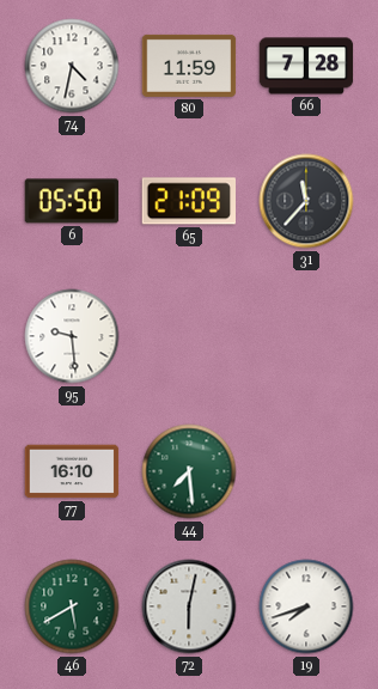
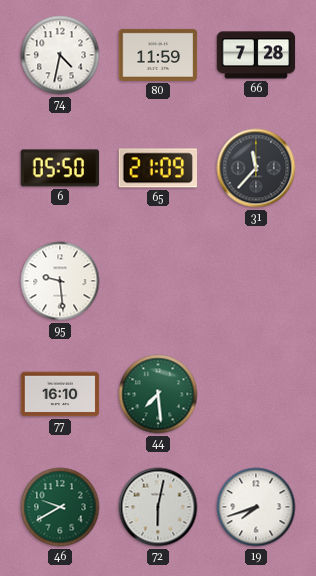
46: 5:40 -> 9:40
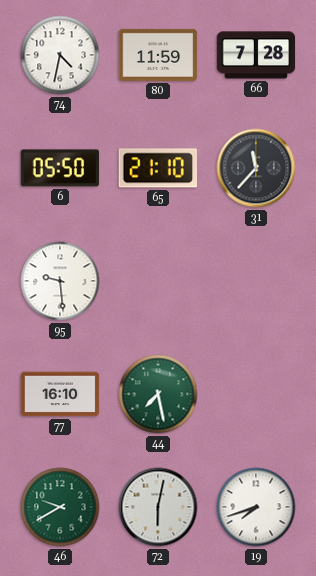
65: 21:09 -> 21:10
44: 7:29 -> 7:28
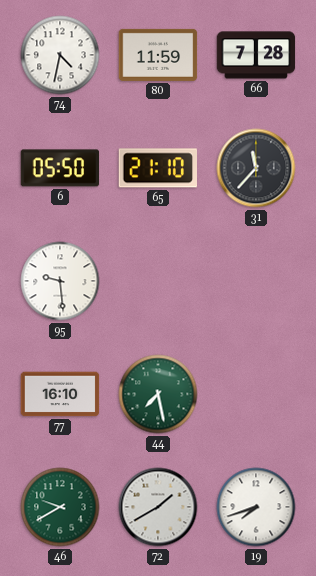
72: 6:02 -> 1:40
